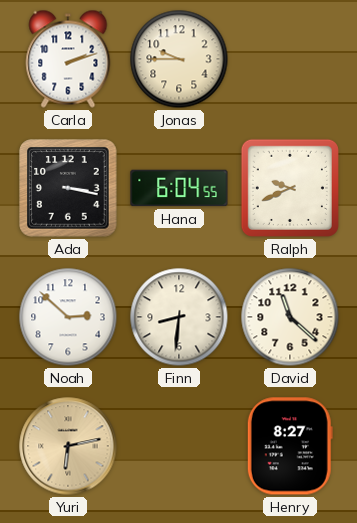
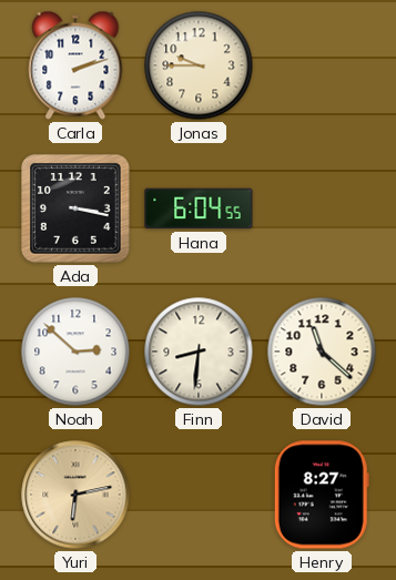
Ralph: 9:41 -> none
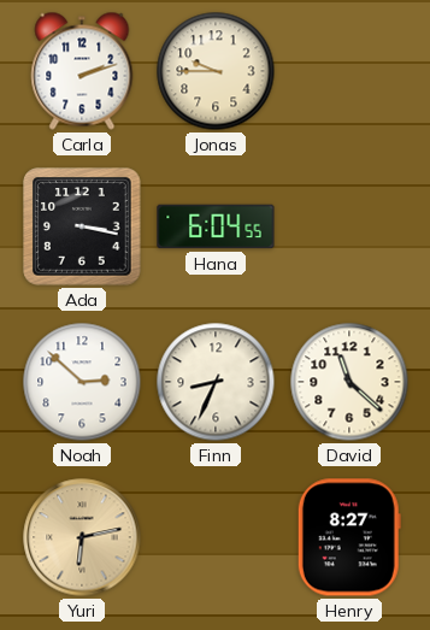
Finn: 8:31 -> 8:34
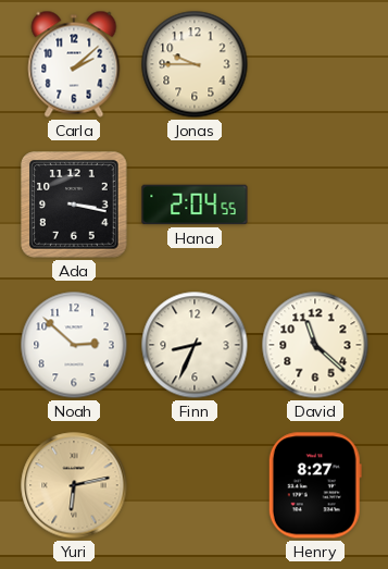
Carla: 2:12 -> 2:08
Hana: 6:04 -> 2:04
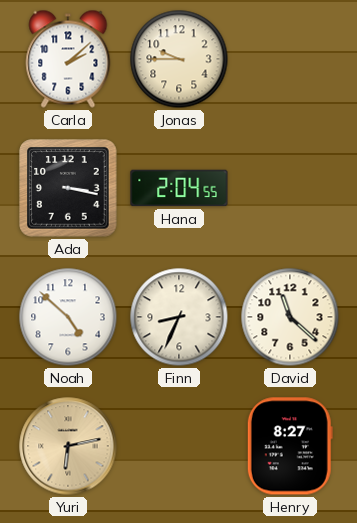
Noah: 2:52 -> 4:52
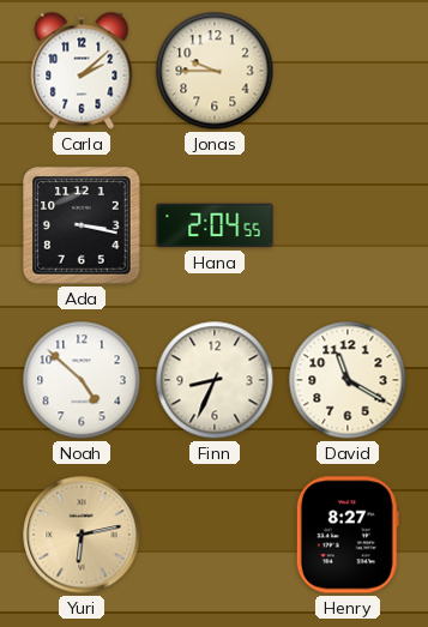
David: 11:22 -> 11:20
